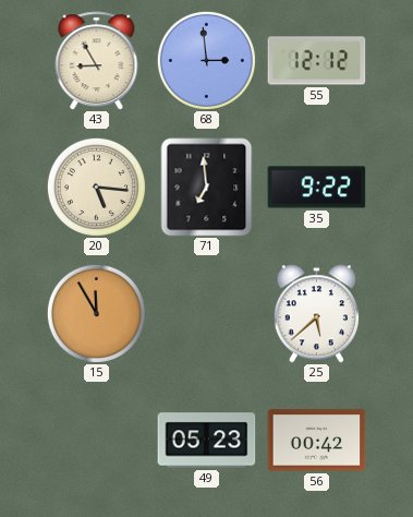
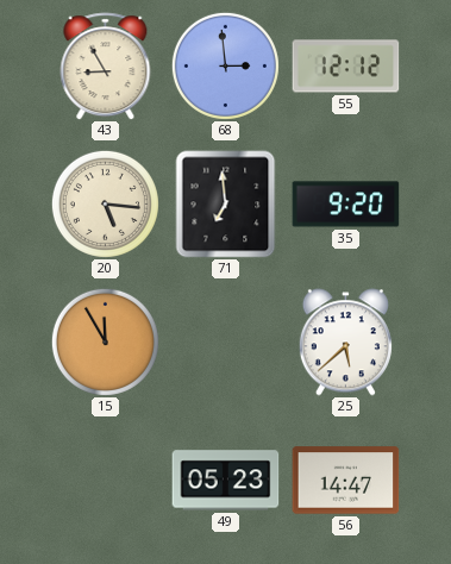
35: 9:22 -> 9:20
56: 00:42 -> 14:47
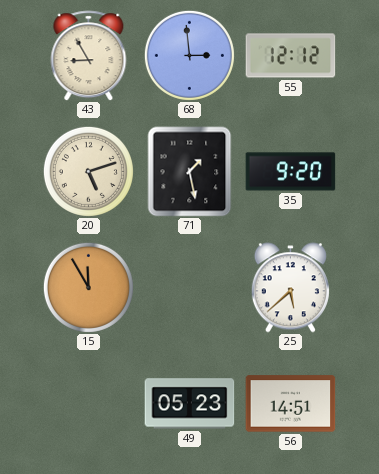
20: 5:16 -> 5:12
71: 6:59 -> 1:28
56: 14:47 -> 14:51
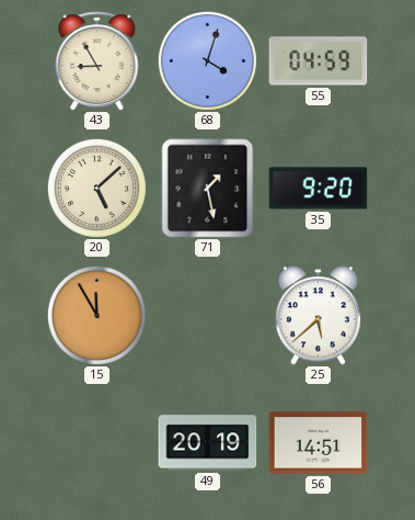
68: 2:59 -> 4:03
55: 12:12 -> 04:59
20: 5:12 -> 5:08
49: 05:23 -> 20:19
